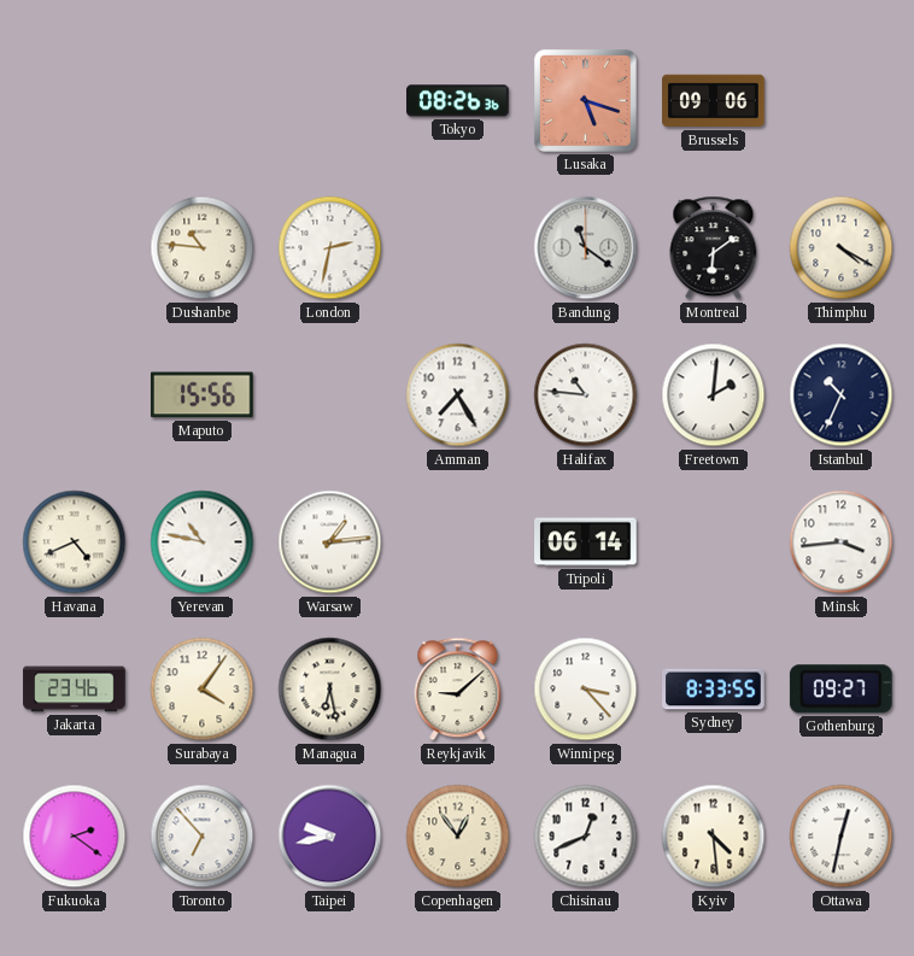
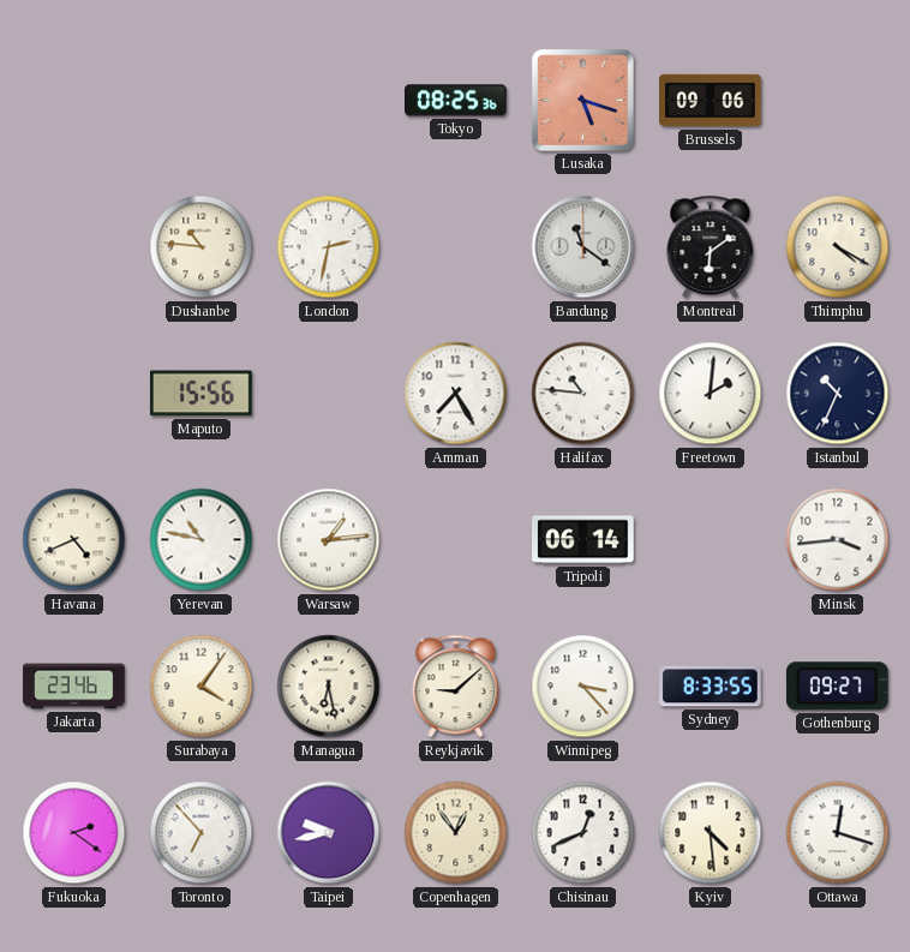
Tokyo: 08:26 -> 08:25
Ottawa: 12:32 -> 12:18
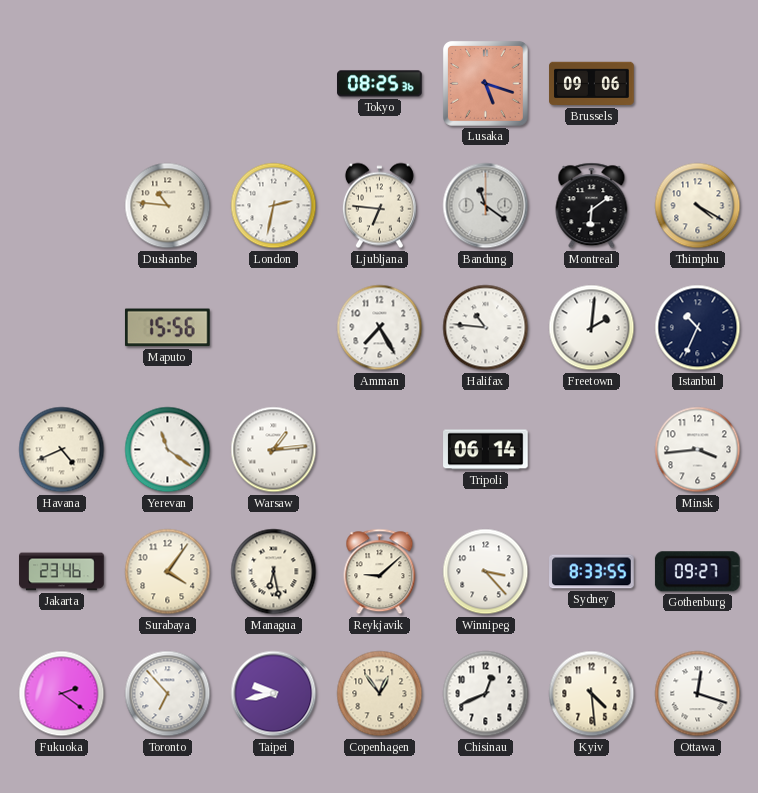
Ljubljana: none -> 6:46
Yerevan: 10:47 -> 11:21
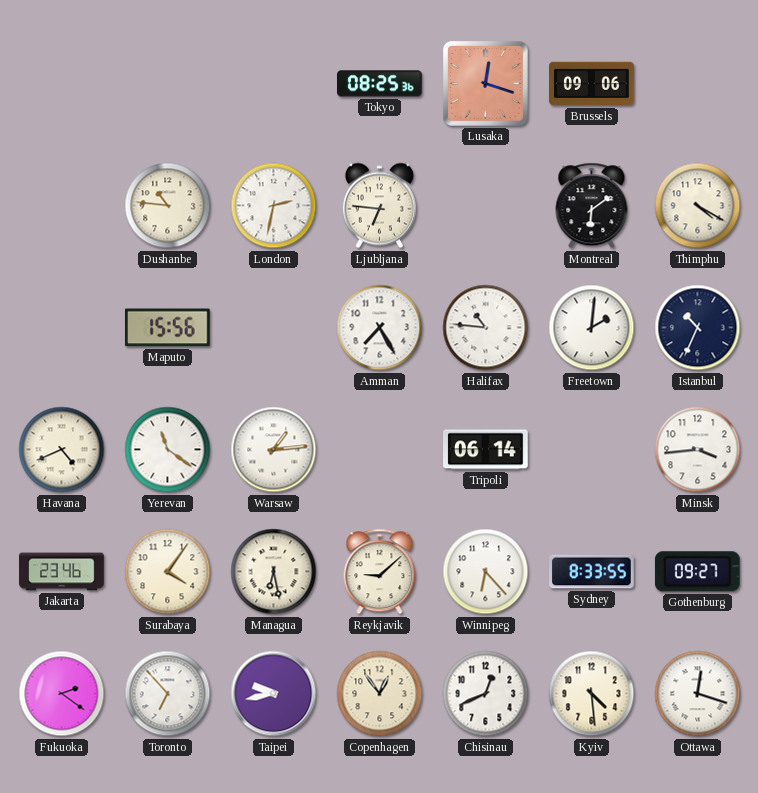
Lusaka: 5:18 -> 12:18
Bandung: 11:21 -> none
Winnipeg: 3:23 -> 6:23
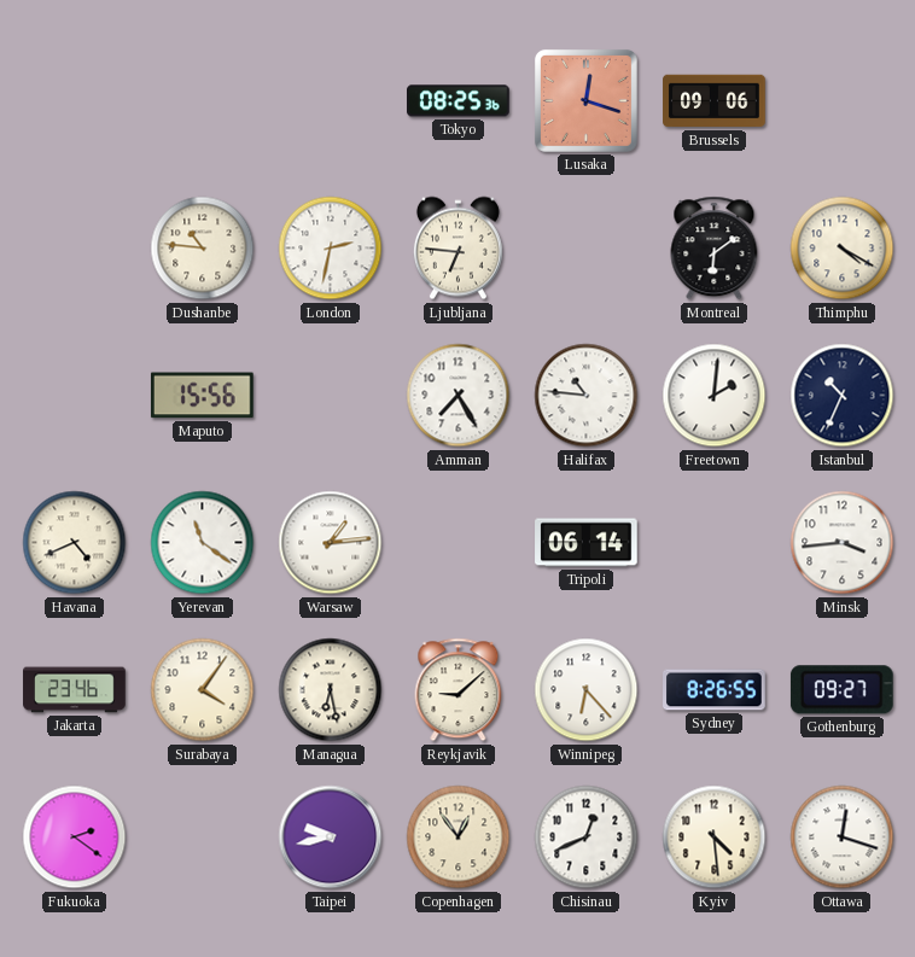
Sydney: 8:33 -> 8:26
Toronto: 6:53 -> none
